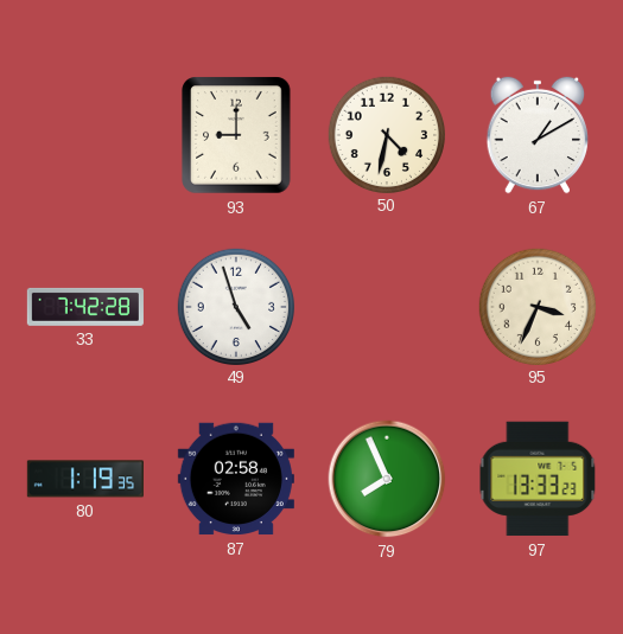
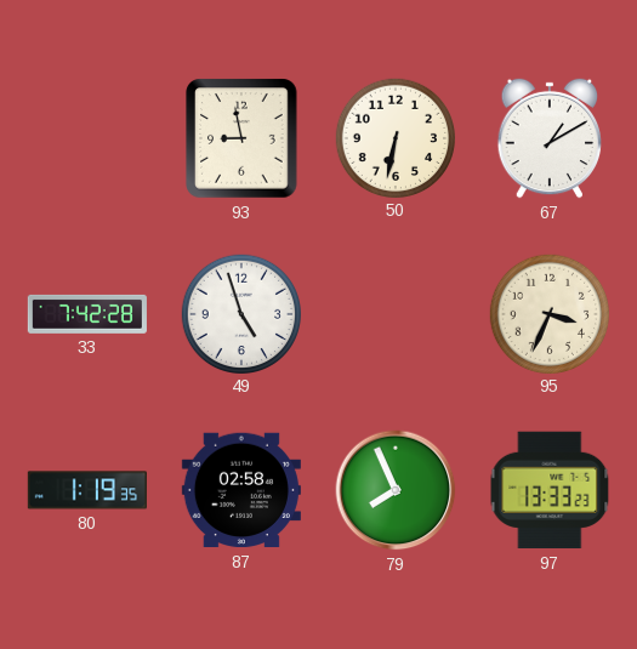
93: 9:00 -> 8:58
50: 4:32 -> 6:32
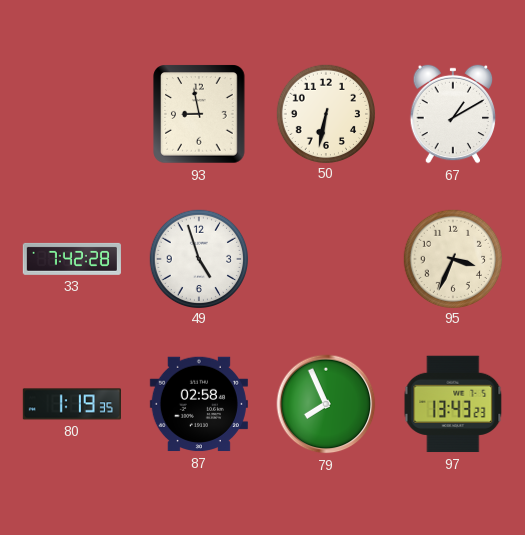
97: 13:33 -> 13:43
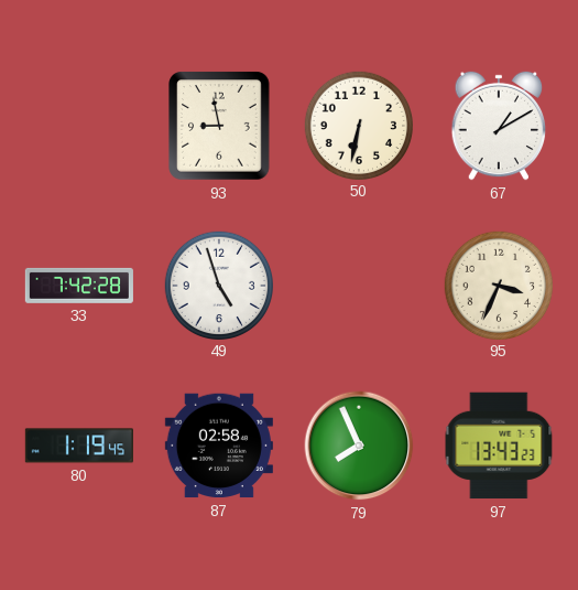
80: 1:19:35 -> 1:19:45
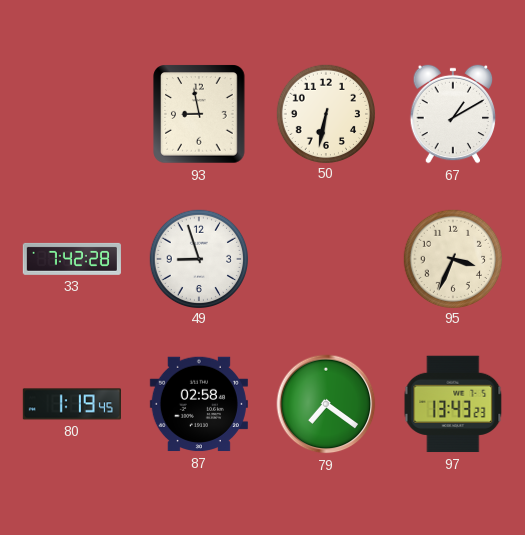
49: 4:57 -> 8:57
79: 7:56 -> 7:21
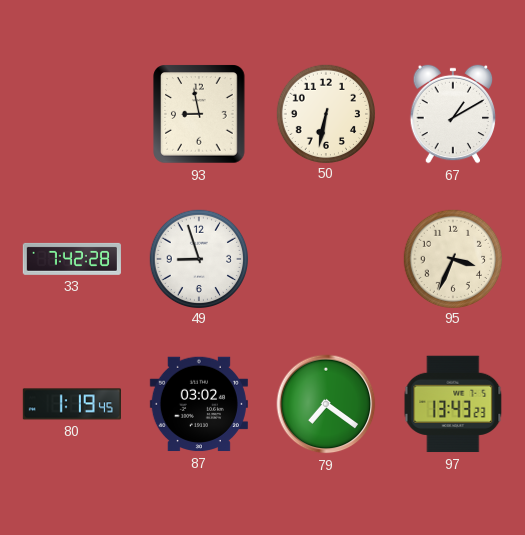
87: 02:58 -> 03:02
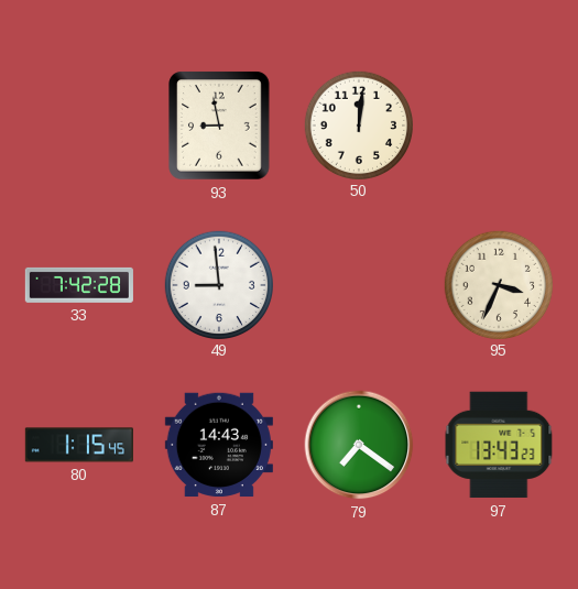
50: 6:32 -> 12:01
67: 1:10 -> none
49: 8:57 -> 8:59
80: 1:19 -> 1:15
87: 03:02 -> 14:43
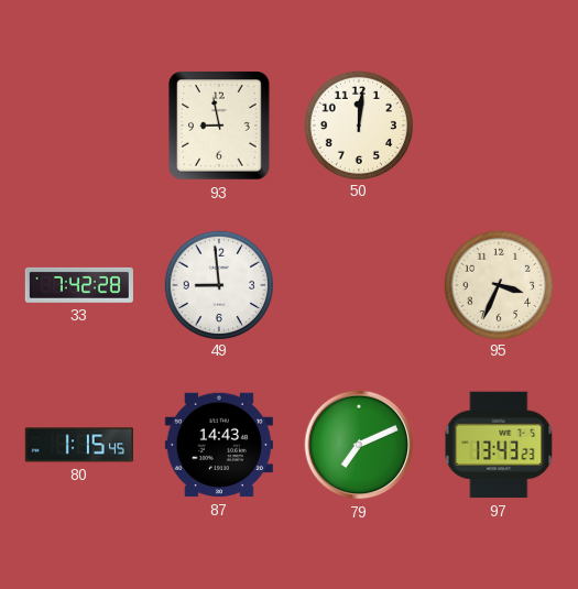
79: 7:21 -> 7:11
